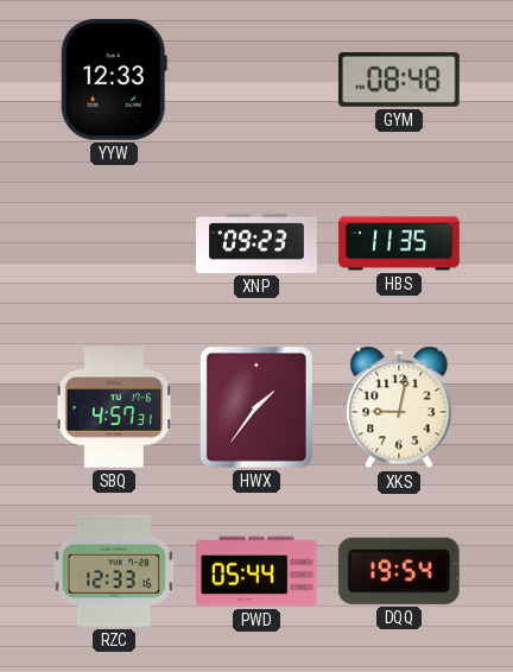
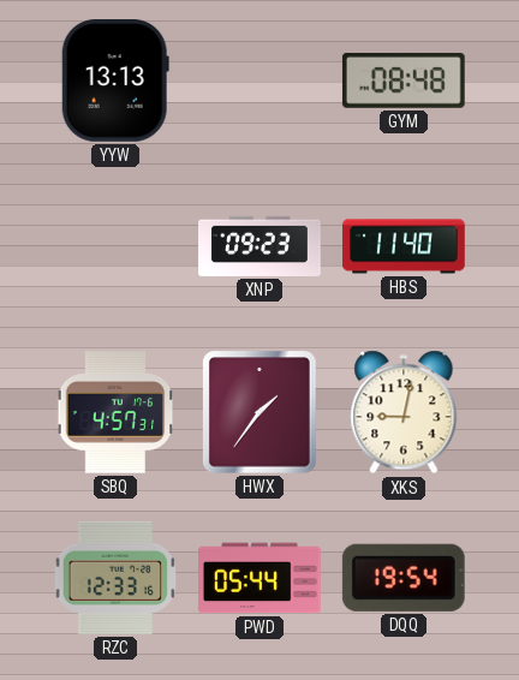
YYW: 12:33 -> 13:13
HBS: 11:35 -> 11:40
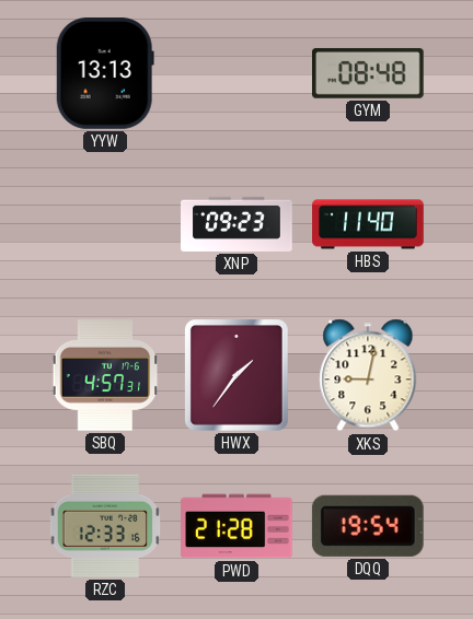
PWD: 05:44 -> 21:28
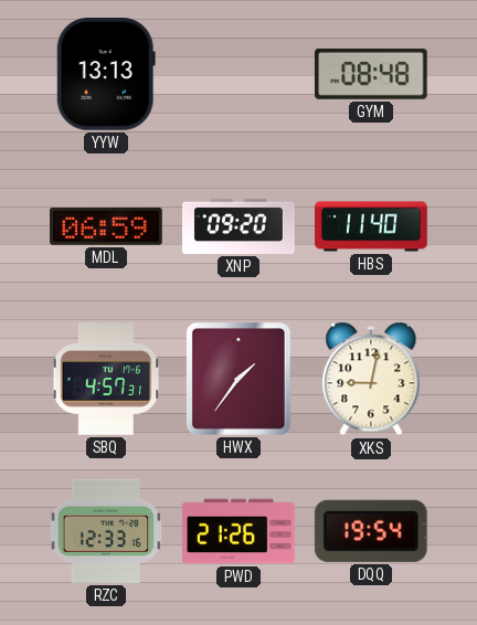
MDL: none -> 06:59
XNP: 09:23 -> 09:20
PWD: 21:28 -> 21:26
